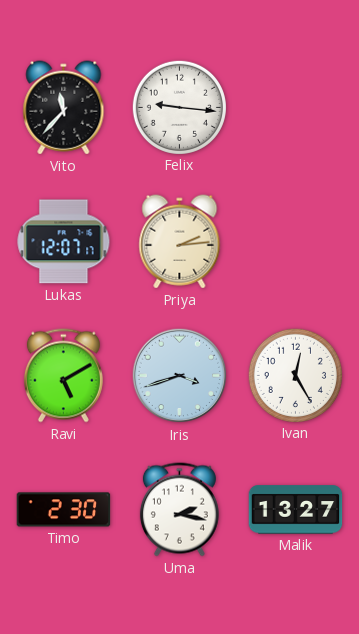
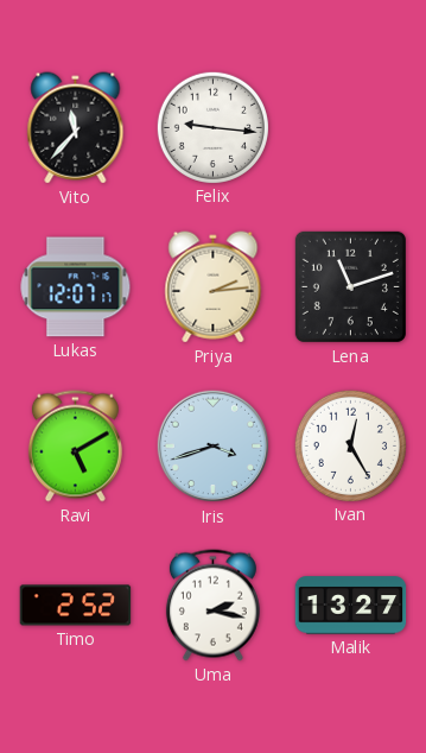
Lena: none -> 11:12
Timo: 2:30 -> 2:52
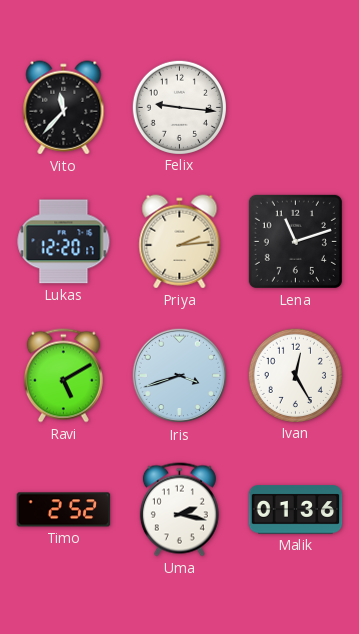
Lukas: 12:07 -> 12:20
Malik: 13:27 -> 01:36
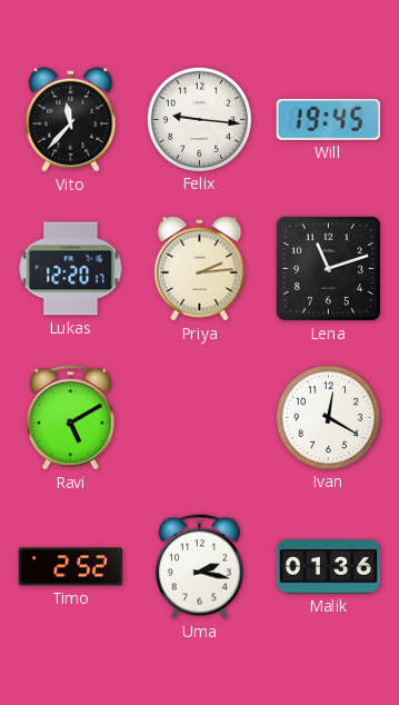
Will: none -> 19:45
Iris: 3:42 -> none
Ivan: 12:25 -> 12:20
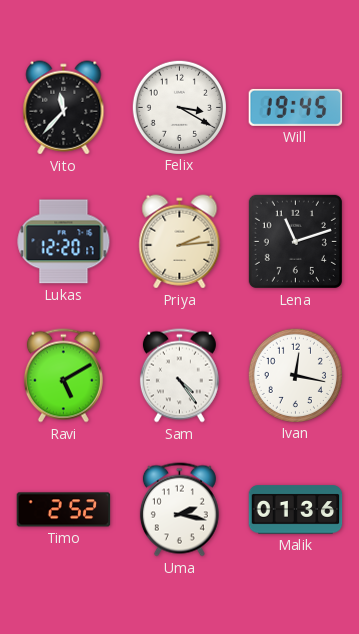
Felix: 9:16 -> 3:20
Sam: none -> 4:24
Ivan: 12:20 -> 12:17
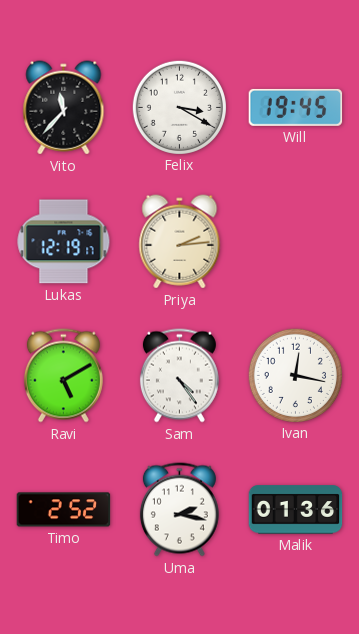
Lukas: 12:20 -> 12:19
Lena: 11:12 -> none
